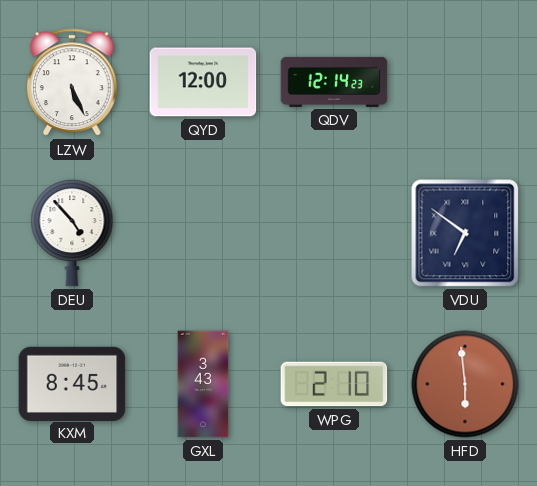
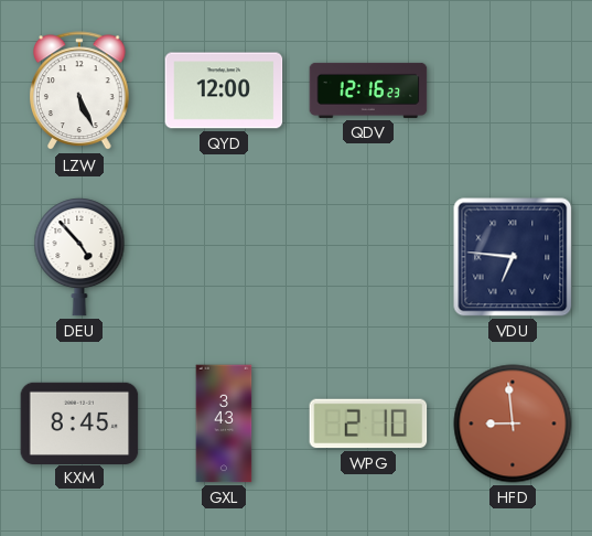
QDV: 12:14 -> 12:16
VDU: 6:51 -> 6:46
HFD: 5:59 -> 8:59
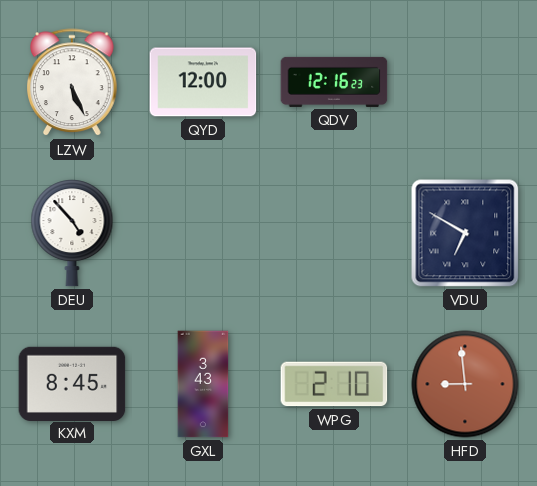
VDU: 6:46 -> 6:50
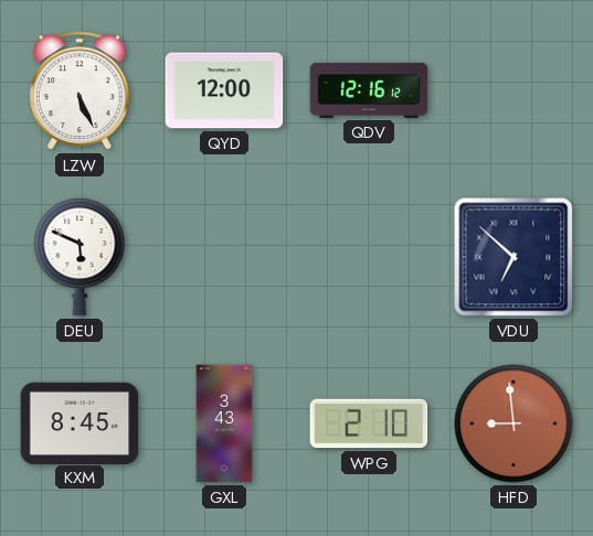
QDV: 12:16:23 -> 12:16:12
DEU: 4:53 -> 5:49
VDU: 6:50 -> 6:52
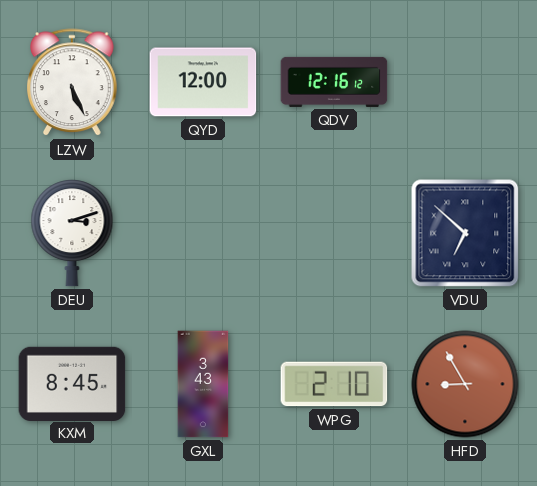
DEU: 5:49 -> 3:12
HFD: 8:59 -> 8:55
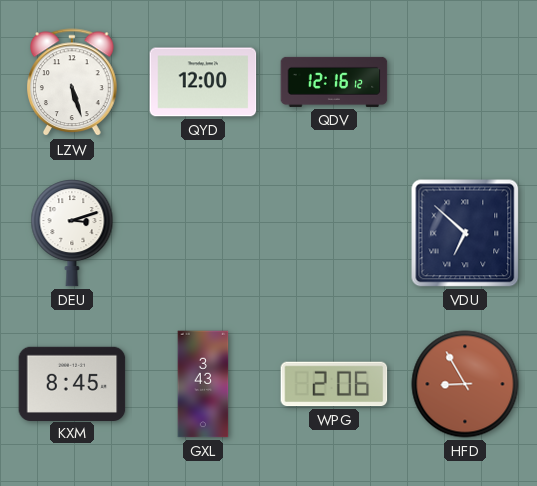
LZW: 5:26 -> 5:27
WPG: 2:10 -> 2:06
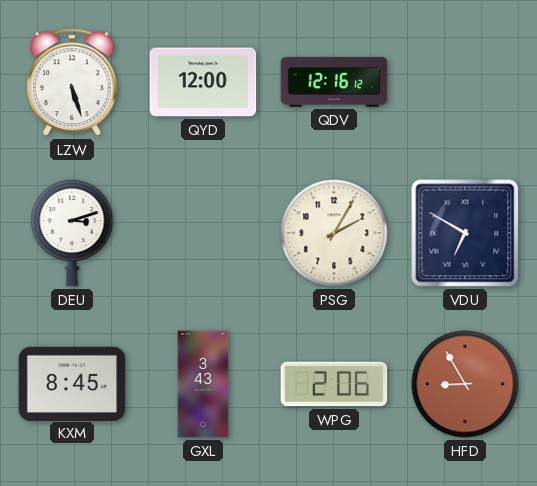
PSG: none -> 2:05
VDU: 6:52 -> 6:50
